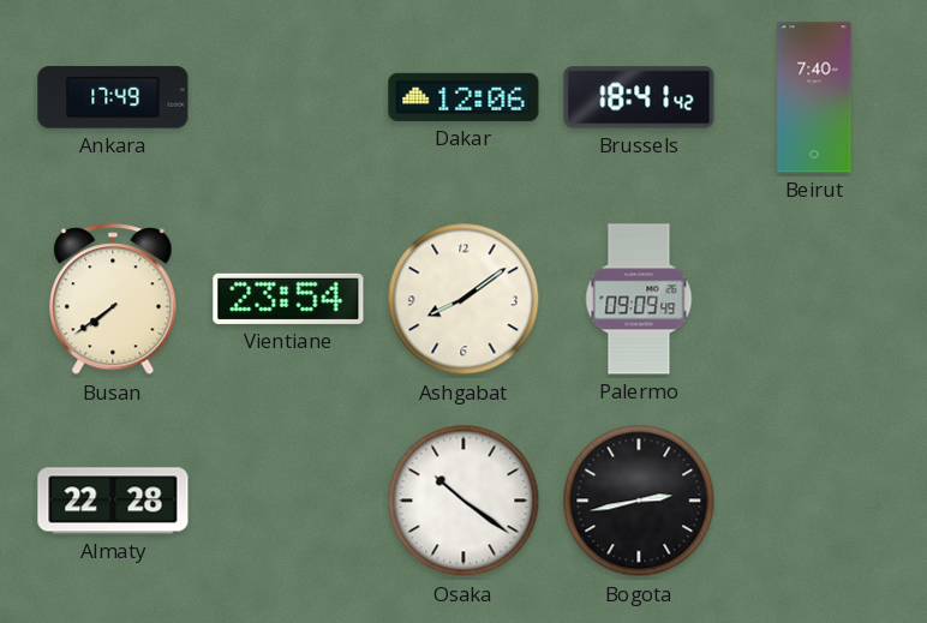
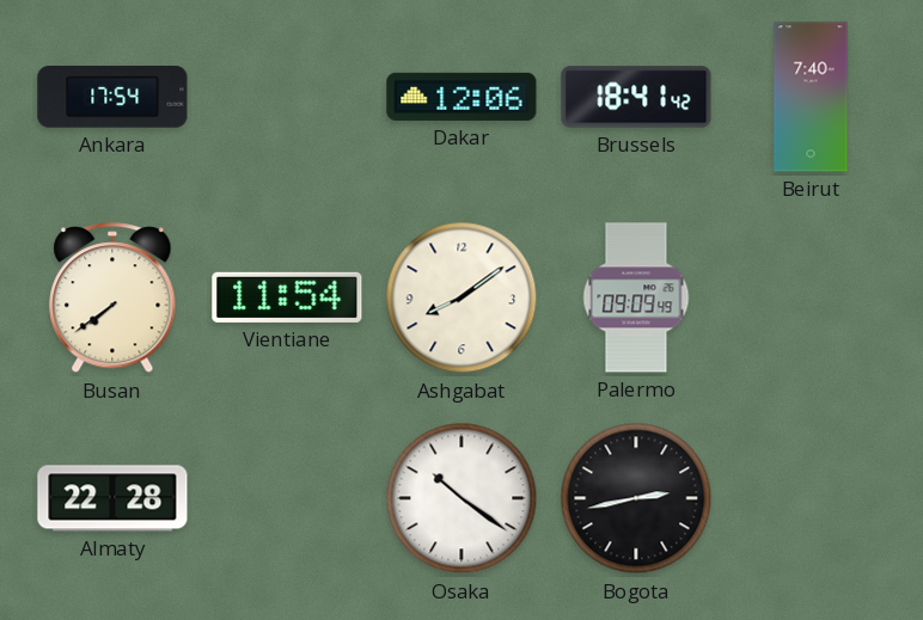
Ankara: 17:49 -> 17:54
Vientiane: 23:54 -> 11:54
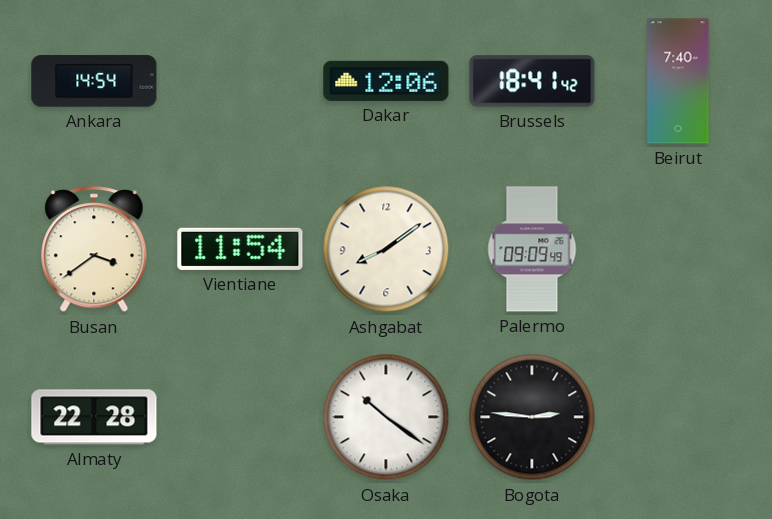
Ankara: 17:54 -> 14:54
Busan: 7:39 -> 3:39
Bogota: 2:43 -> 2:46
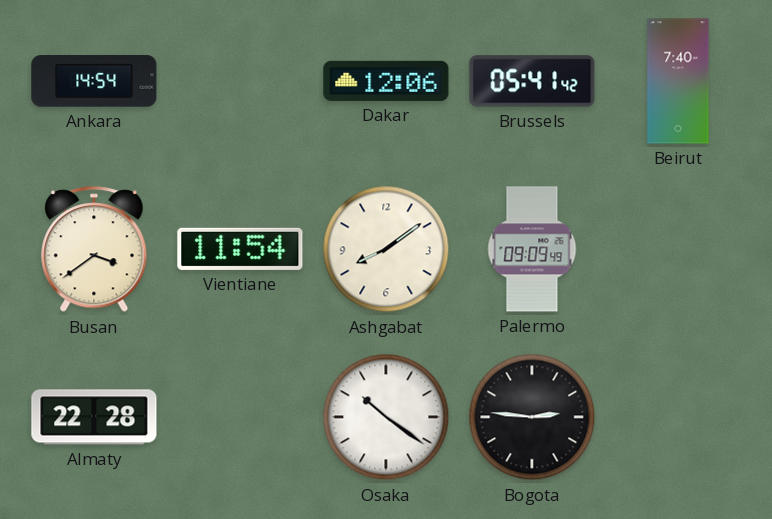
Brussels: 18:41 -> 05:41
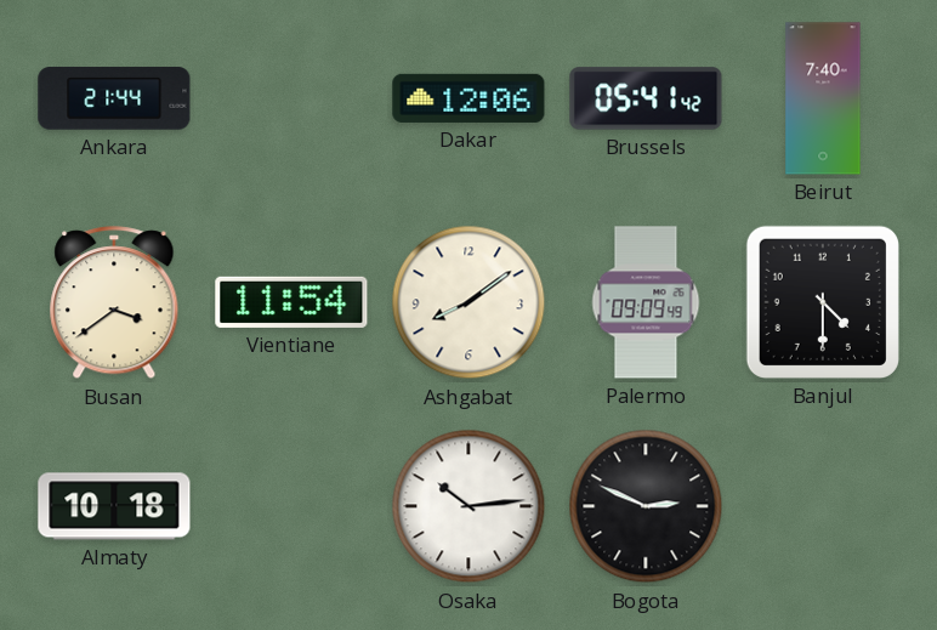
Ankara: 14:54 -> 21:44
Banjul: none -> 4:30
Almaty: 22:28 -> 10:18
Osaka: 10:21 -> 10:14
Bogota: 2:46 -> 2:49
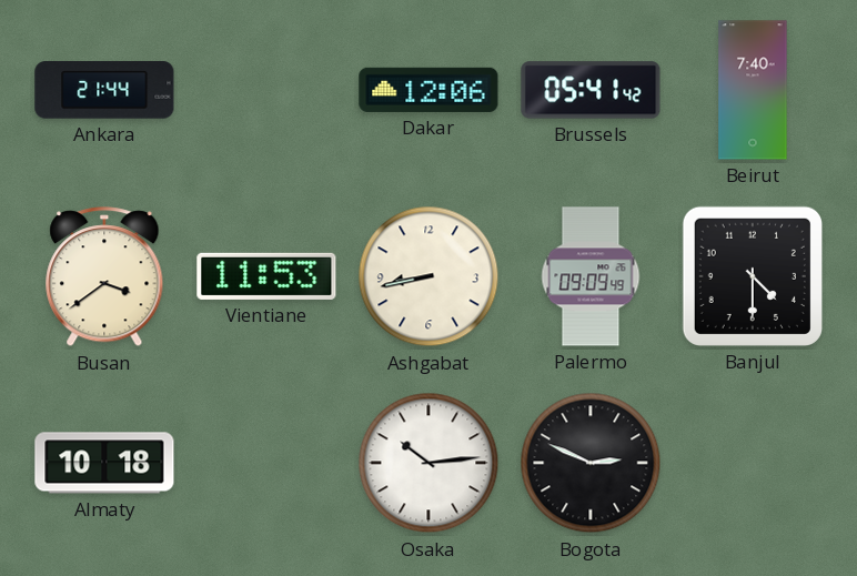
Vientiane: 11:54 -> 11:53
Ashgabat: 8:09 -> 8:43
